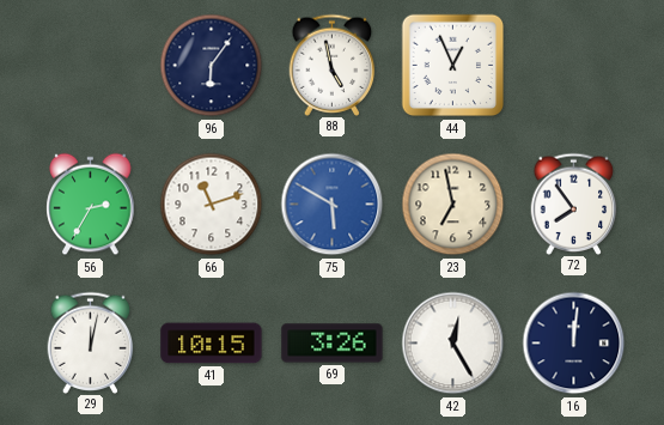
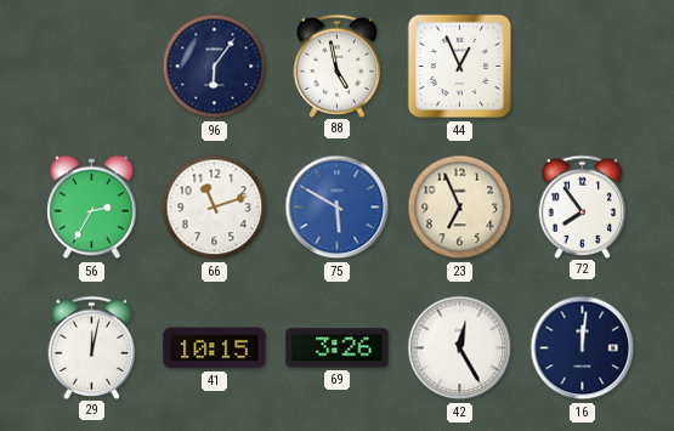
23: 6:58 -> 6:56
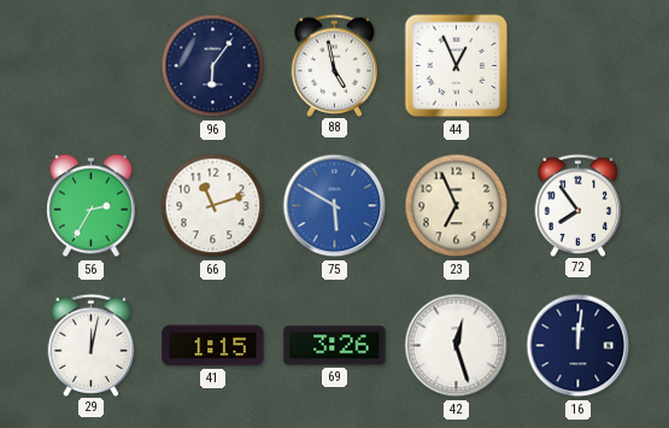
41: 10:15 -> 1:15
42: 12:25 -> 12:27
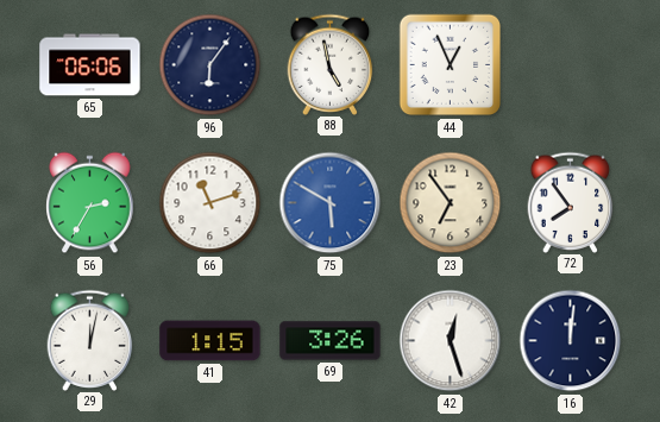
65: none -> 06:06
23: 6:56 -> 6:54
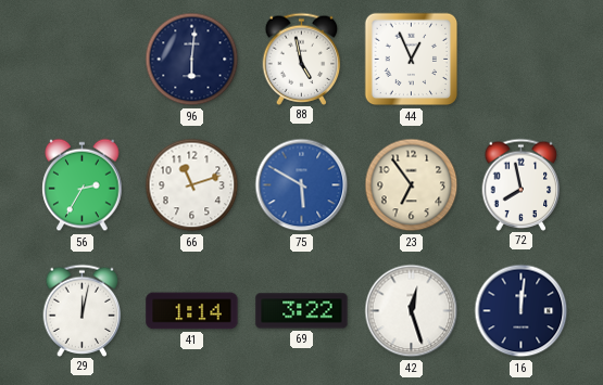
65: 06:06 -> none
96: 6:06 -> 6:01
72: 7:54 -> 7:58
41: 1:15 -> 1:14
69: 3:26 -> 3:22
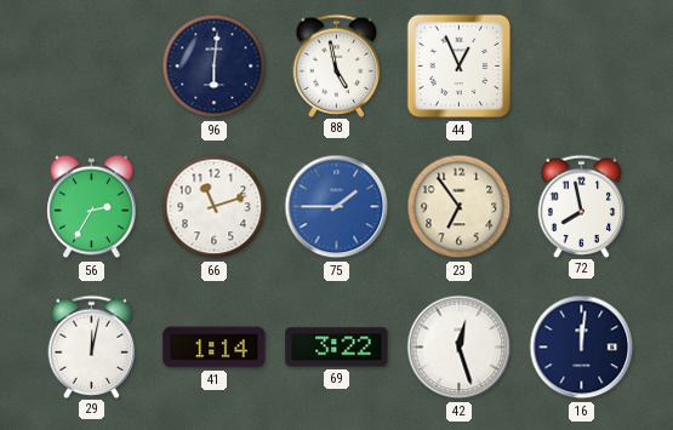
75: 5:50 -> 1:45
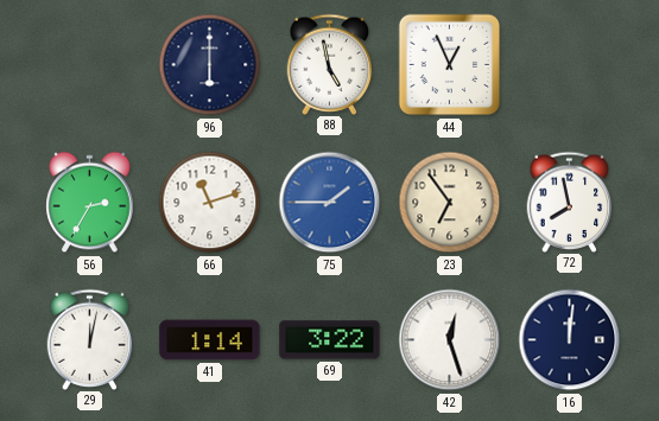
96: 6:01 -> 6:00
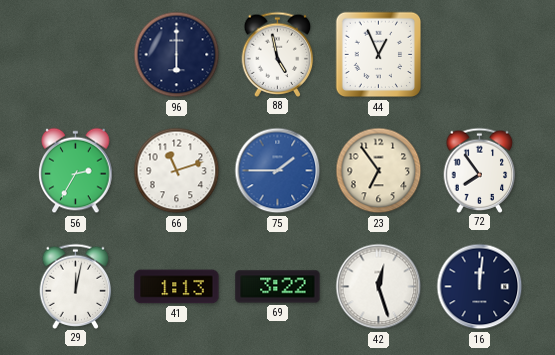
72: 7:58 -> 7:54
41: 1:14 -> 1:13
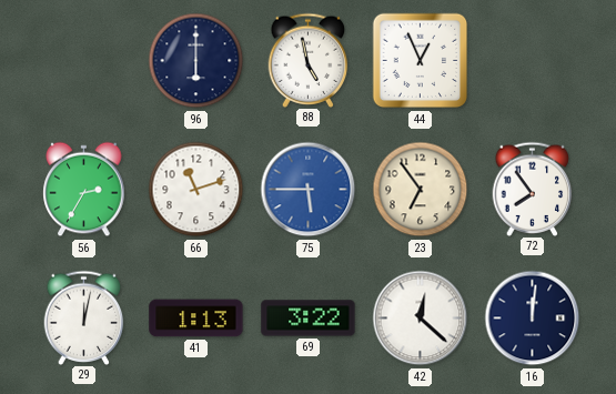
75: 1:45 -> 5:45
42: 12:27 -> 12:22
